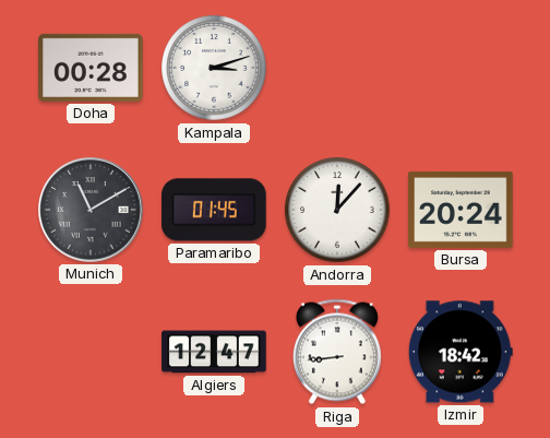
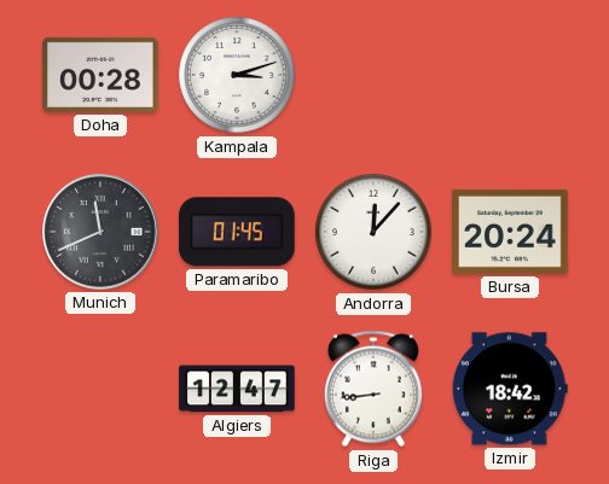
Munich: 11:10 -> 11:41
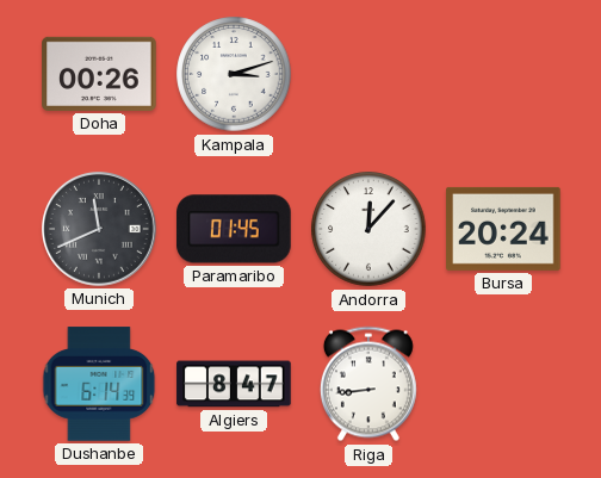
Doha: 00:28 -> 00:26
Dushanbe: none -> 6:14
Algiers: 12:47 -> 8:47
Izmir: 18:42 -> none
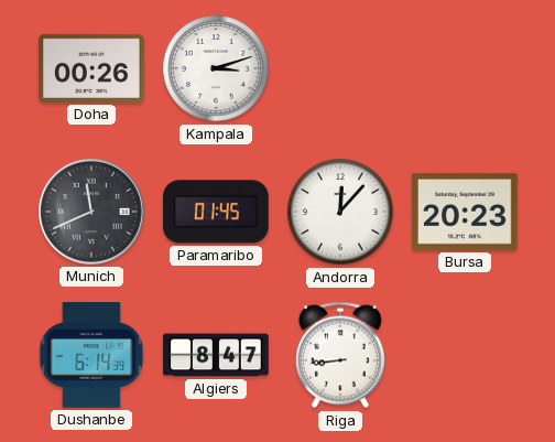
Bursa: 20:24 -> 20:23
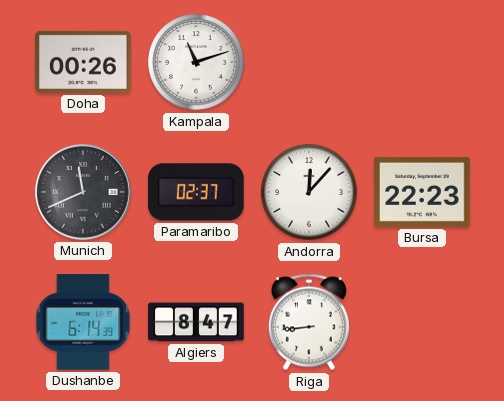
Kampala: 3:12 -> 11:12
Paramaribo: 01:45 -> 02:37
Bursa: 20:23 -> 22:23
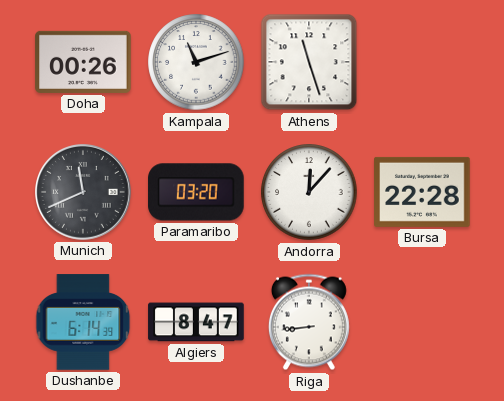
Athens: none -> 11:27
Paramaribo: 02:37 -> 03:20
Bursa: 22:23 -> 22:28
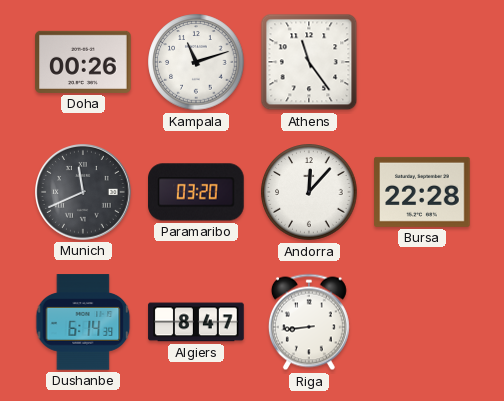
Athens: 11:27 -> 11:24
